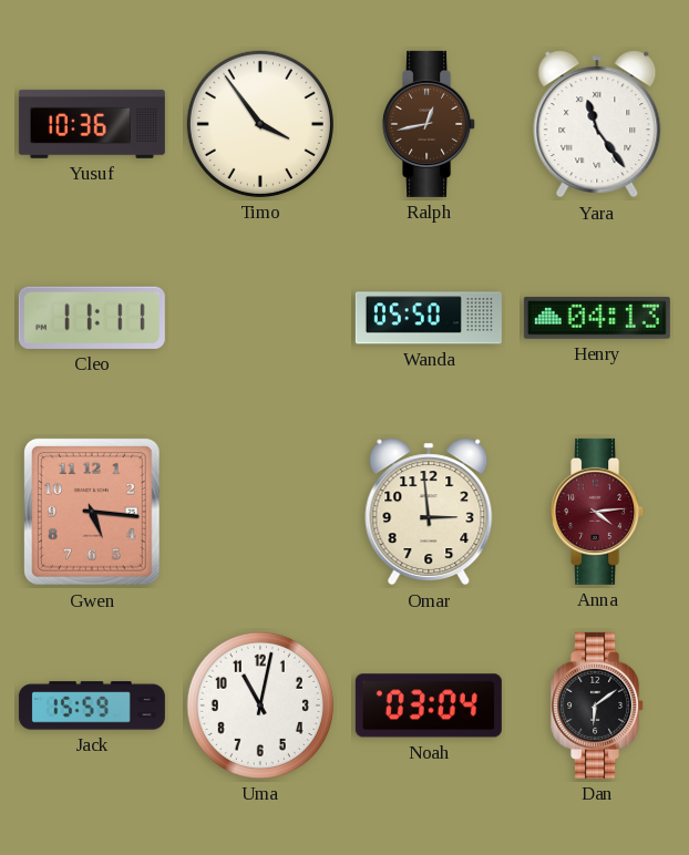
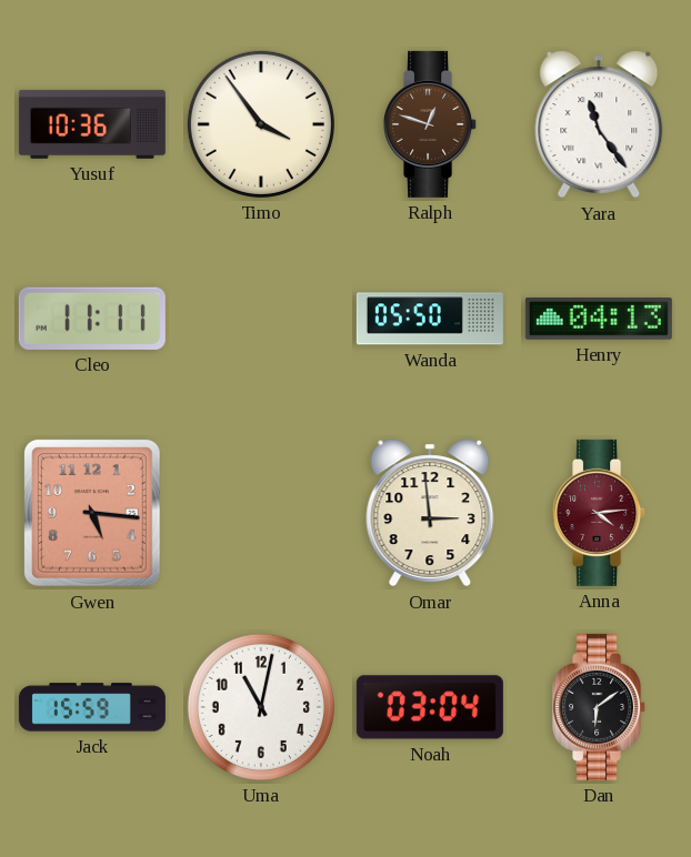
Ralph: 12:43 -> 12:48
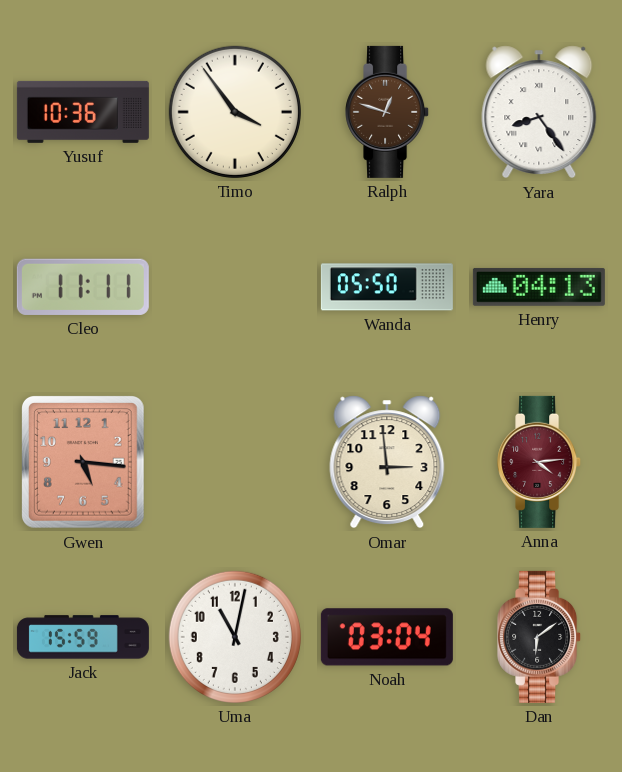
Yara: 11:24 -> 8:24
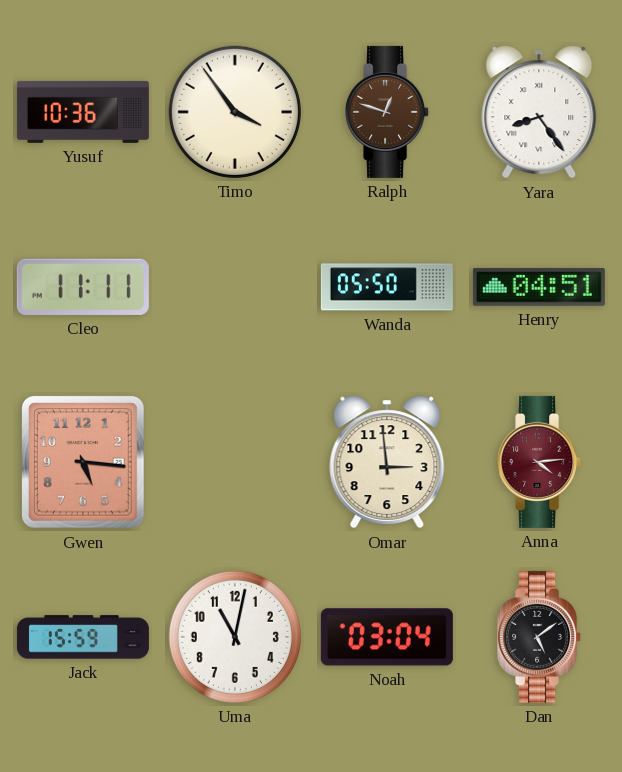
Henry: 04:13 -> 04:51
Dan: 6:09 -> 5:09
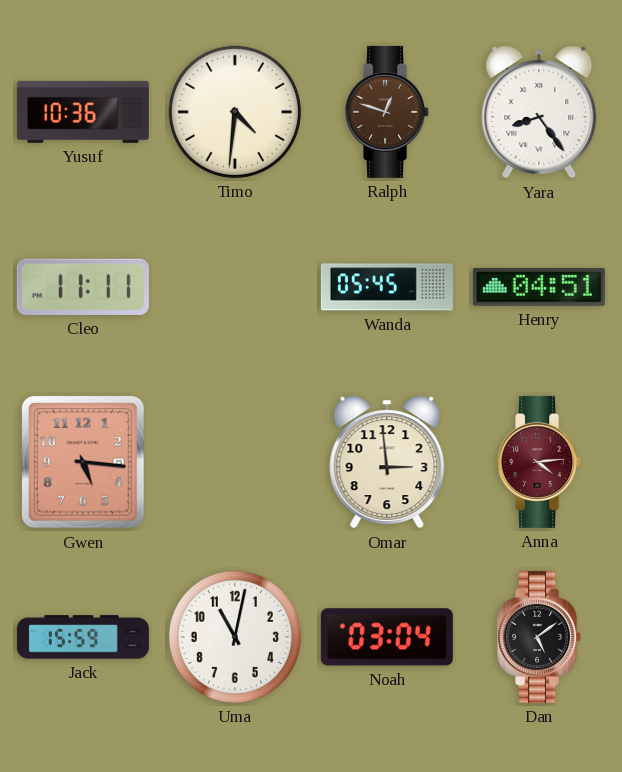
Timo: 3:54 -> 4:31
Wanda: 05:50 -> 05:45
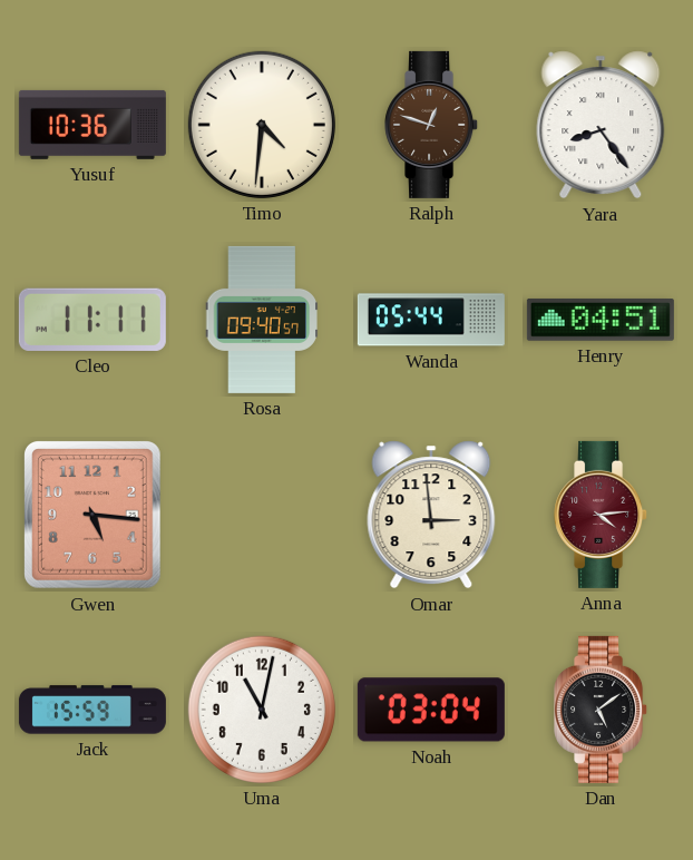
Rosa: none -> 09:40
Wanda: 05:45 -> 05:44
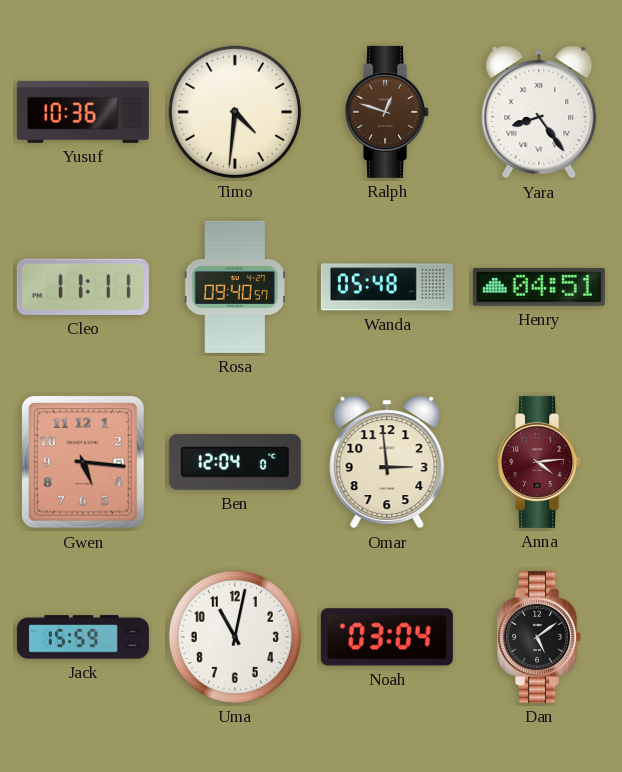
Wanda: 05:44 -> 05:48
Ben: none -> 12:04
